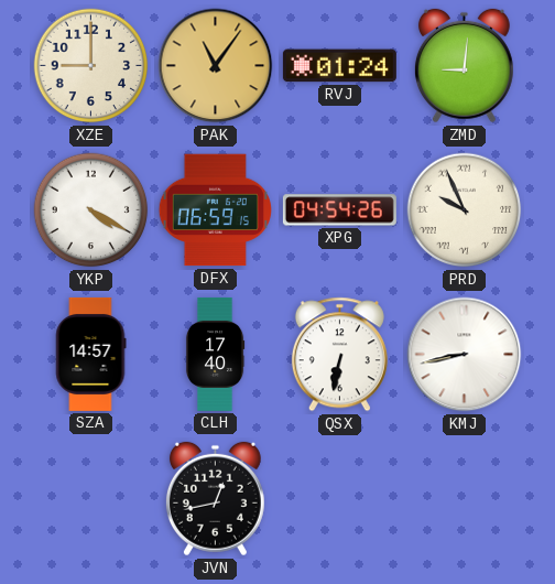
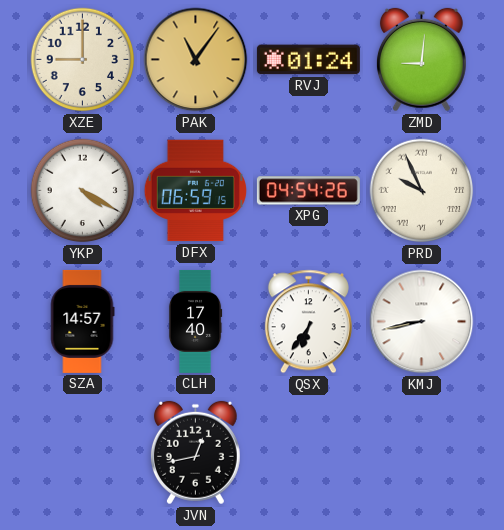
QSX: 6:32 -> 6:36
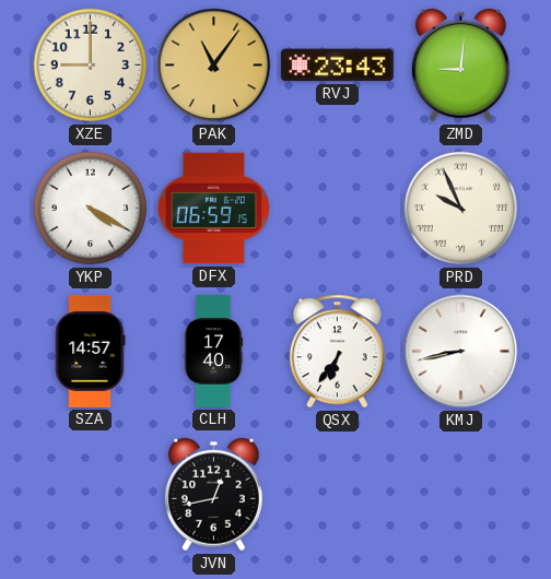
RVJ: 01:24 -> 23:43
XPG: 04:54 -> none
